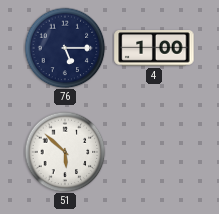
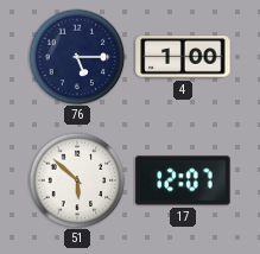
17: none -> 12:07
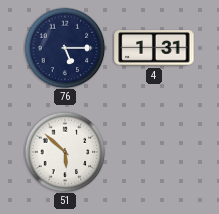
4: 1:00 -> 1:31
17: 12:07 -> none
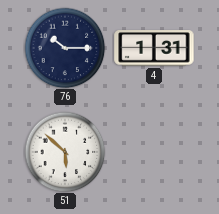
76: 5:15 -> 10:15
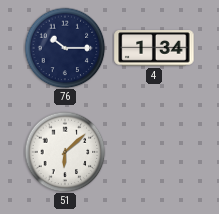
4: 1:31 -> 1:34
51: 5:52 -> 6:08
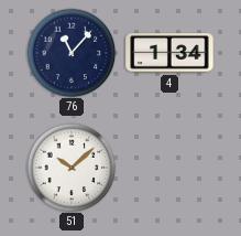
76: 10:15 -> 11:07
51: 6:08 -> 10:08
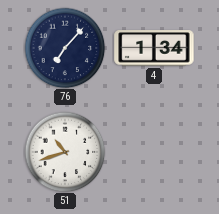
76: 11:07 -> 7:07
51: 10:08 -> 10:42
